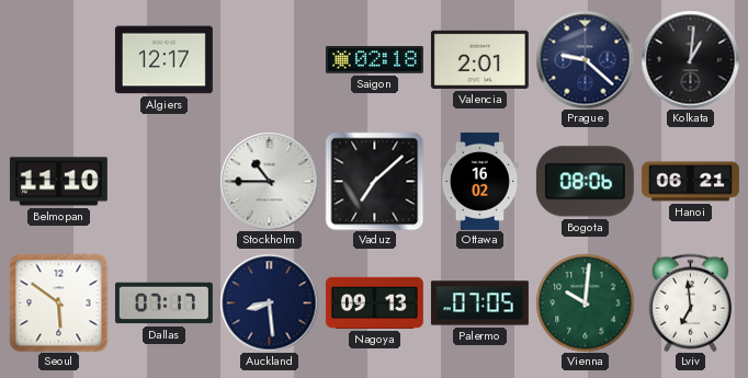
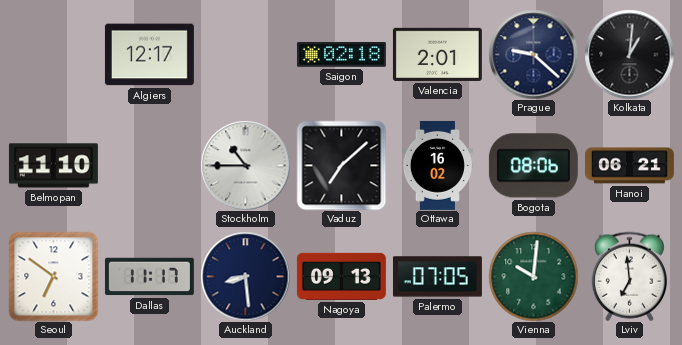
Seoul: 5:51 -> 6:51
Dallas: 07:17 -> 11:17
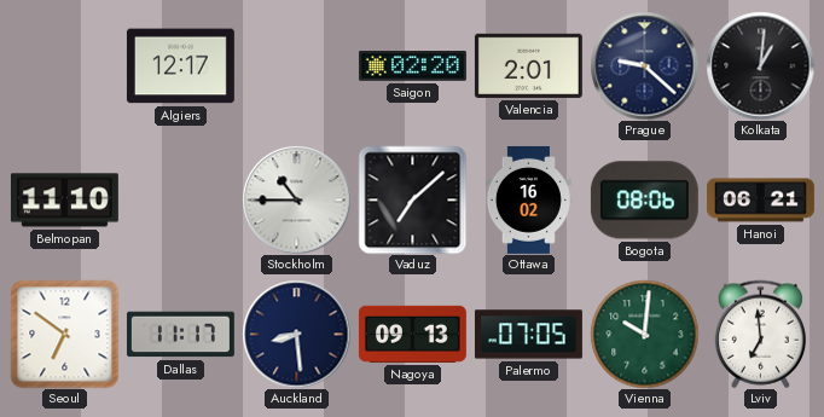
Saigon: 02:18 -> 02:20
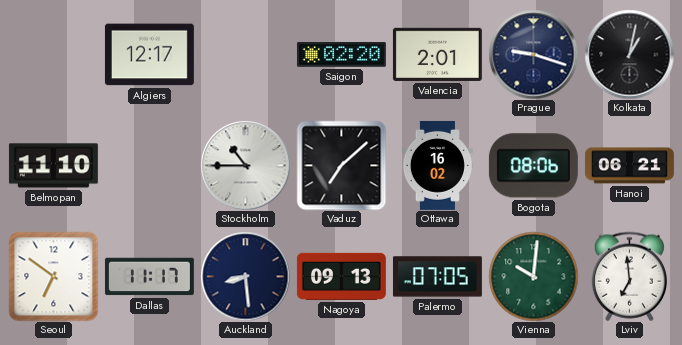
Prague: 9:22 -> 9:18
Kolkata: 1:01 -> 1:02
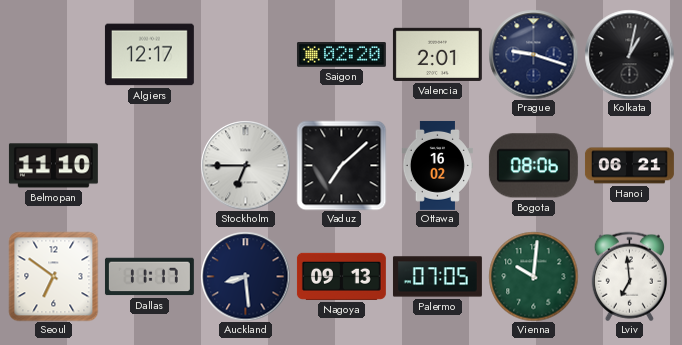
Stockholm: 10:45 -> 6:45
